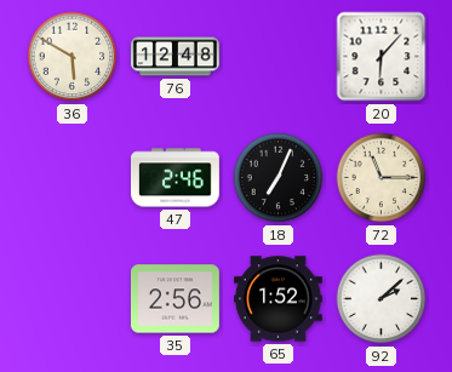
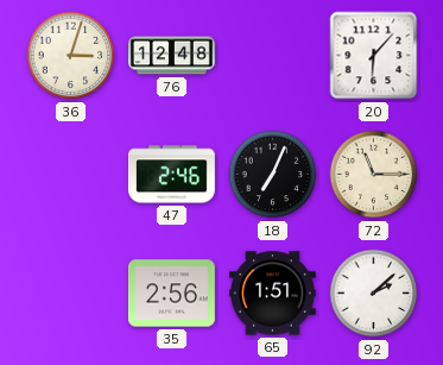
36: 5:50 -> 3:03
65: 1:52 -> 1:51
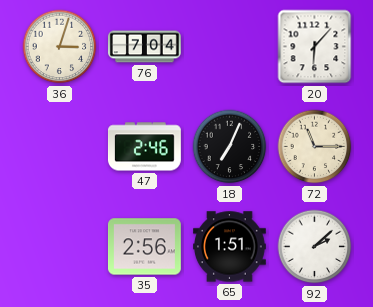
76: 12:48 -> 7:04
